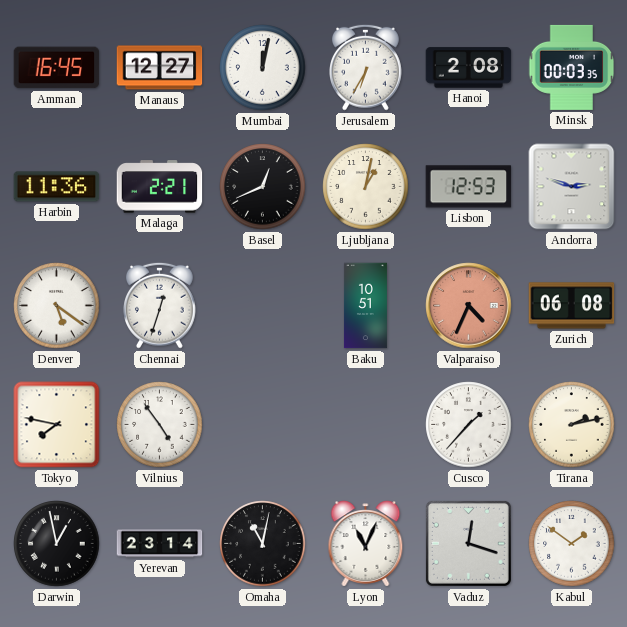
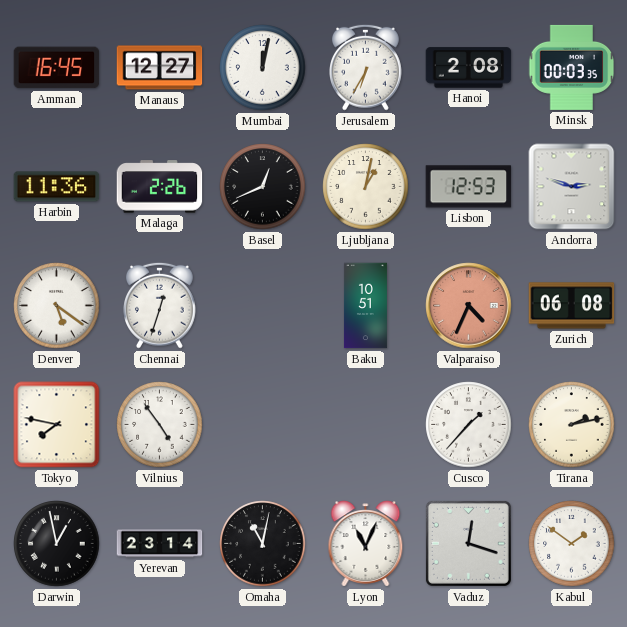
Malaga: 2:21 -> 2:26
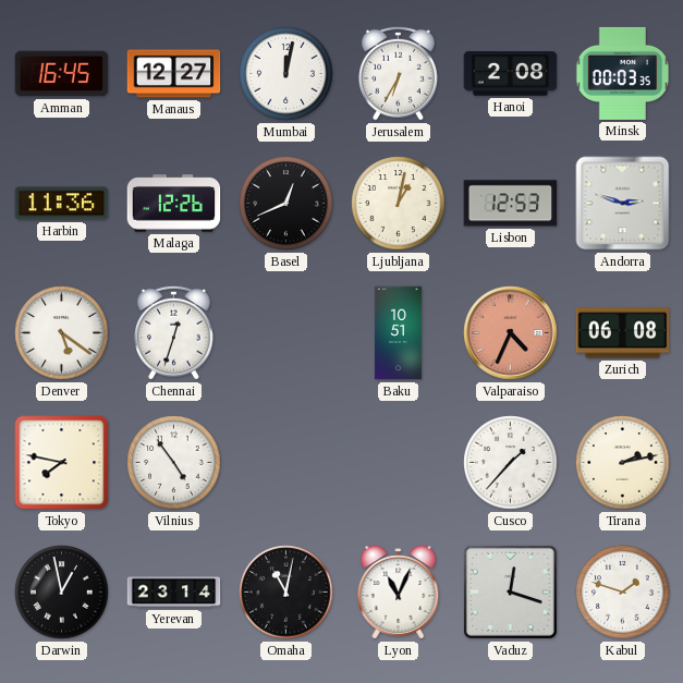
Malaga: 2:26 -> 12:26
Kabul: 1:51 -> 1:48
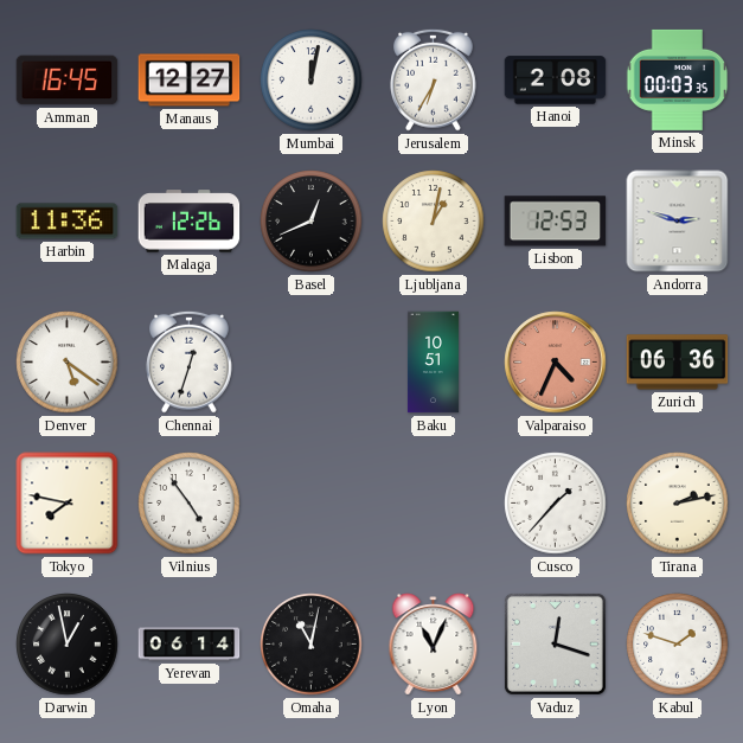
Zurich: 06:08 -> 06:36
Yerevan: 23:14 -> 06:14
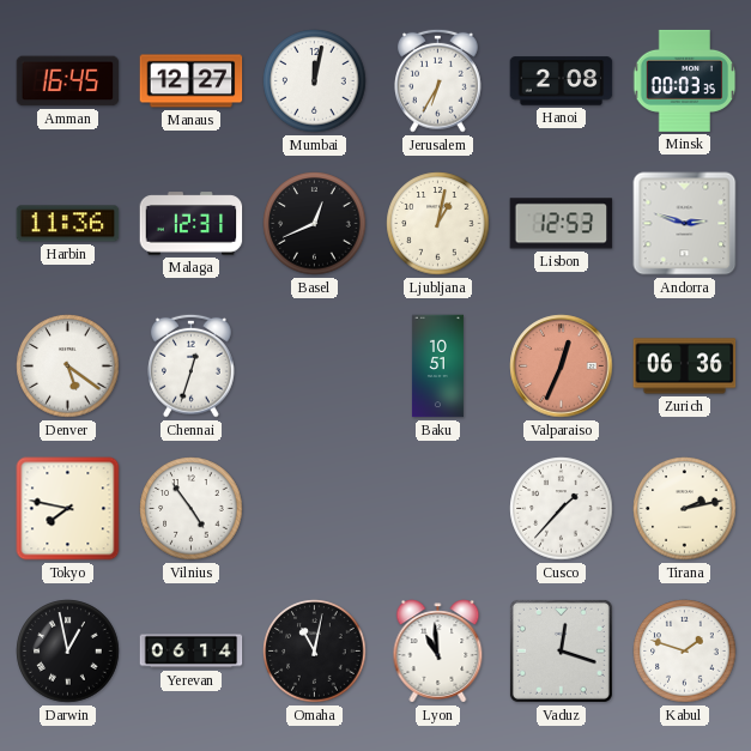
Malaga: 12:26 -> 12:31
Valparaiso: 4:34 -> 12:34
Lyon: 11:04 -> 10:59
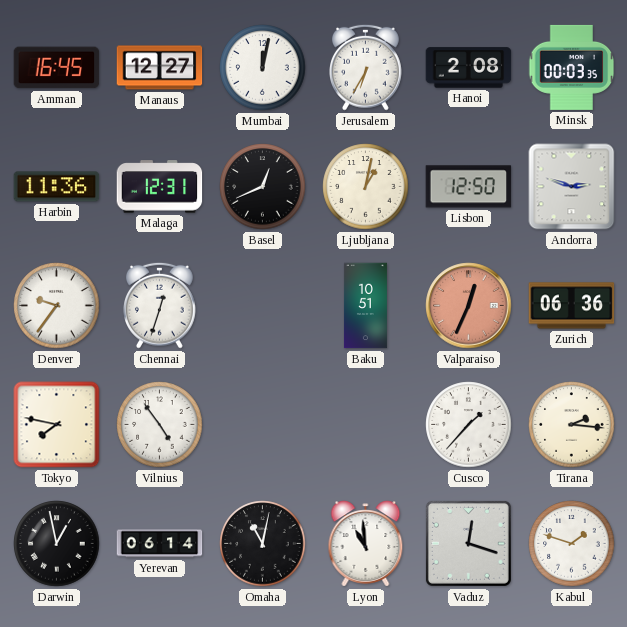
Lisbon: 12:53 -> 12:50
Denver: 5:21 -> 9:36
Tirana: 2:13 -> 2:16
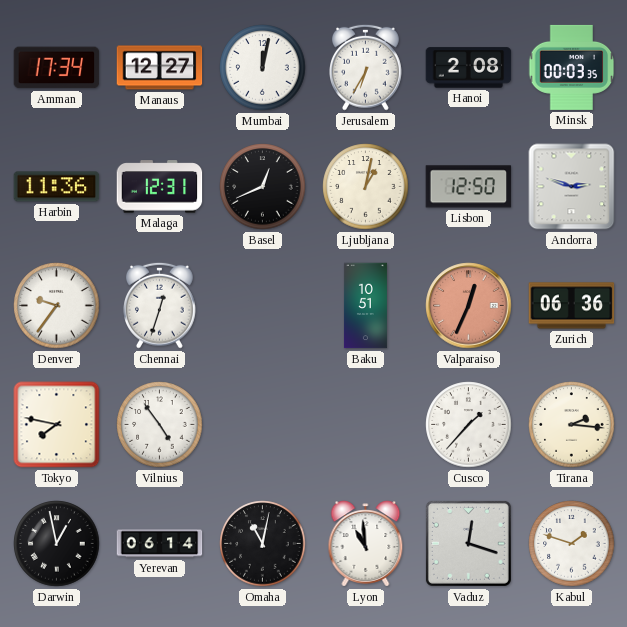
Amman: 16:45 -> 17:34
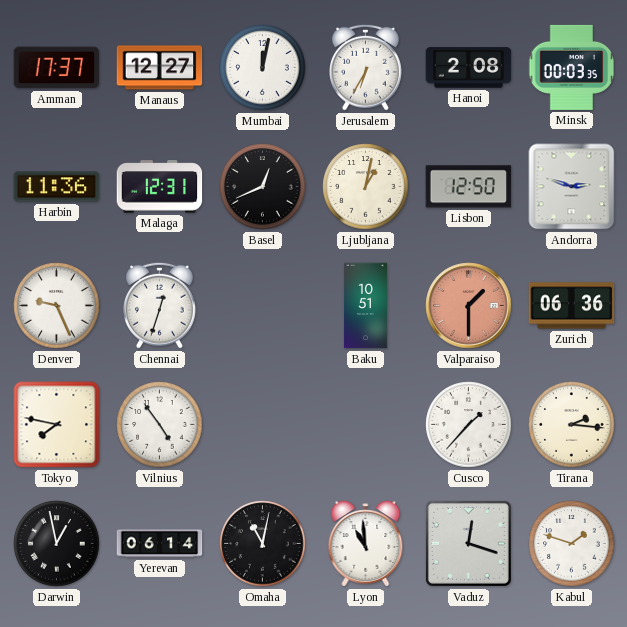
Amman: 17:34 -> 17:37
Denver: 9:36 -> 9:26
Valparaiso: 12:34 -> 1:30
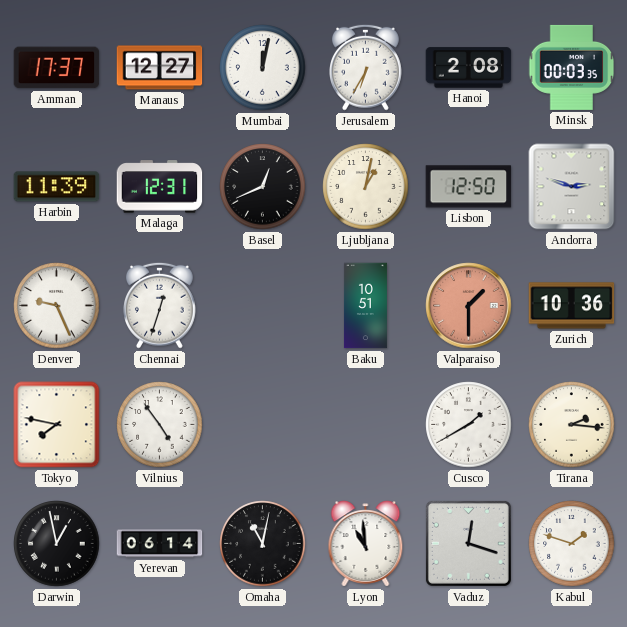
Harbin: 11:36 -> 11:39
Zurich: 06:36 -> 10:36
Cusco: 1:37 -> 1:40
